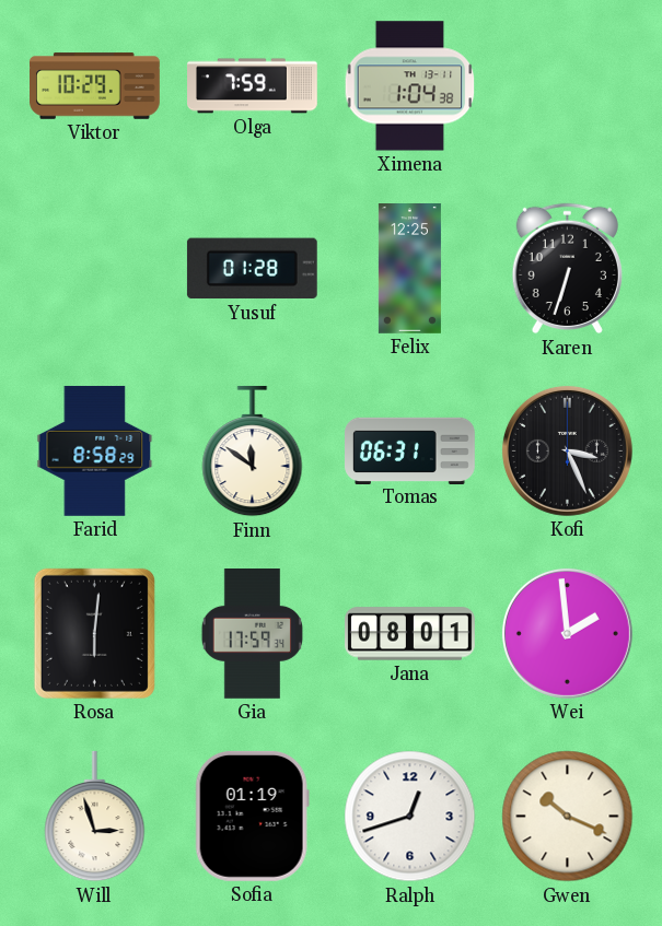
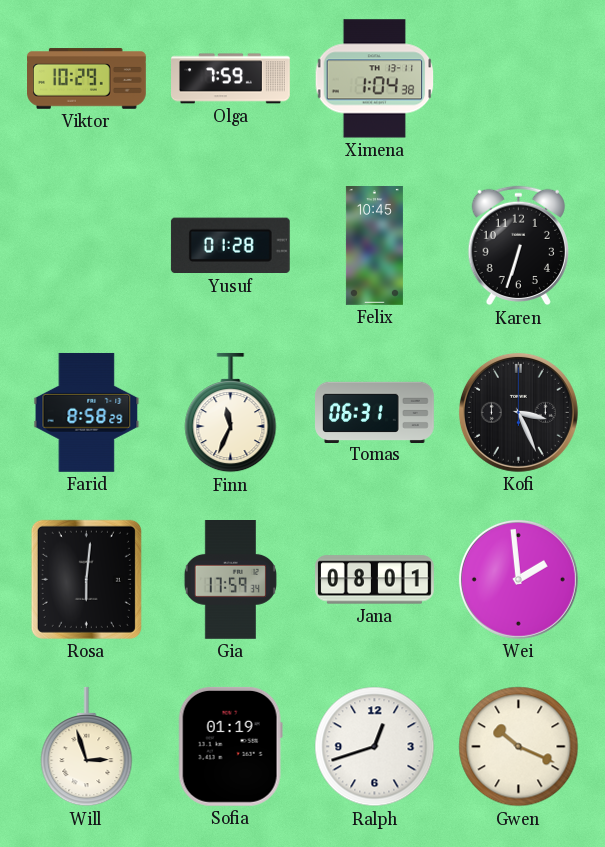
Felix: 12:25 -> 10:45
Finn: 11:51 -> 11:34
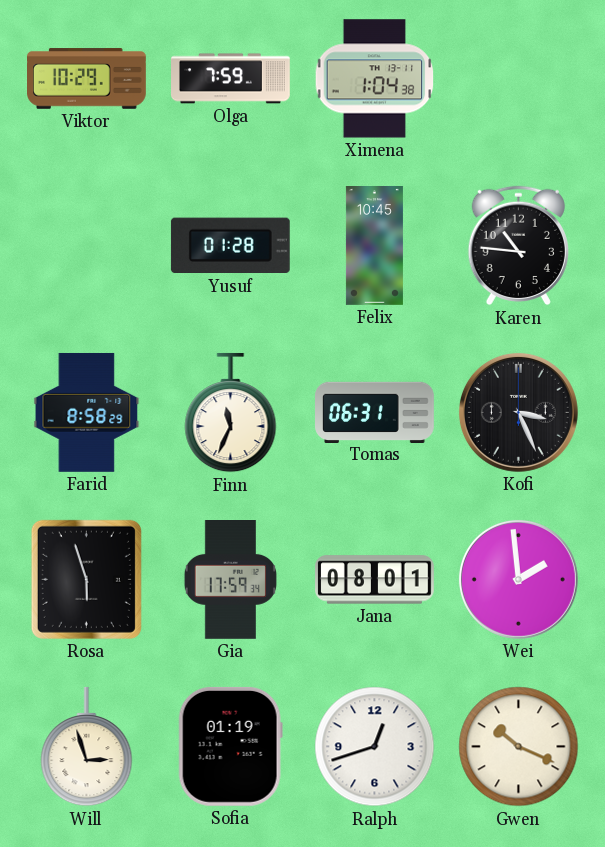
Karen: 6:33 -> 10:46
Rosa: 6:01 -> 5:57
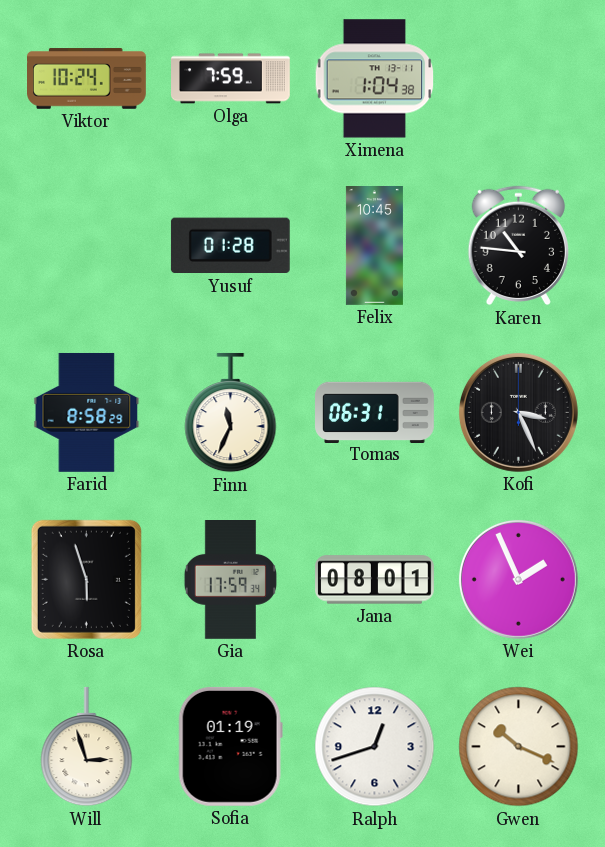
Viktor: 10:29 -> 10:24
Wei: 1:59 -> 1:56
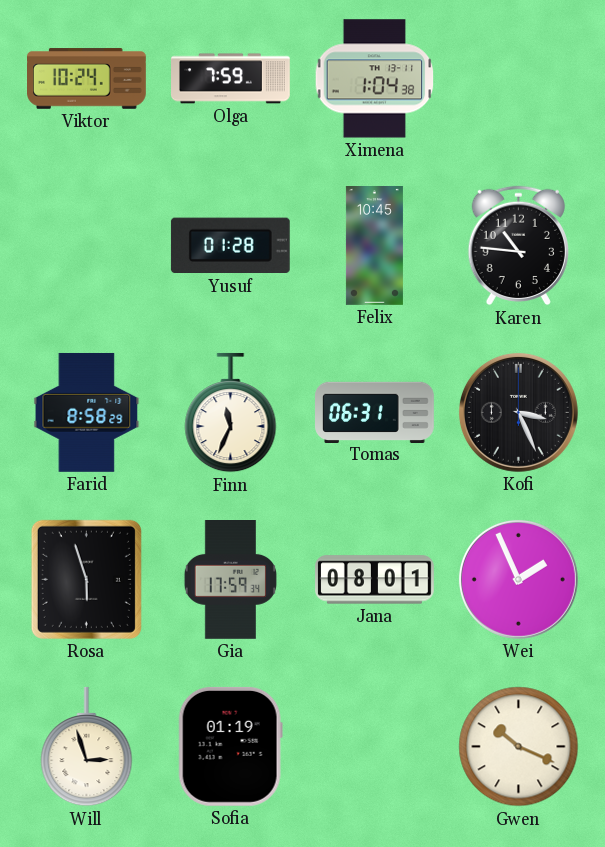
Ralph: 12:42 -> none
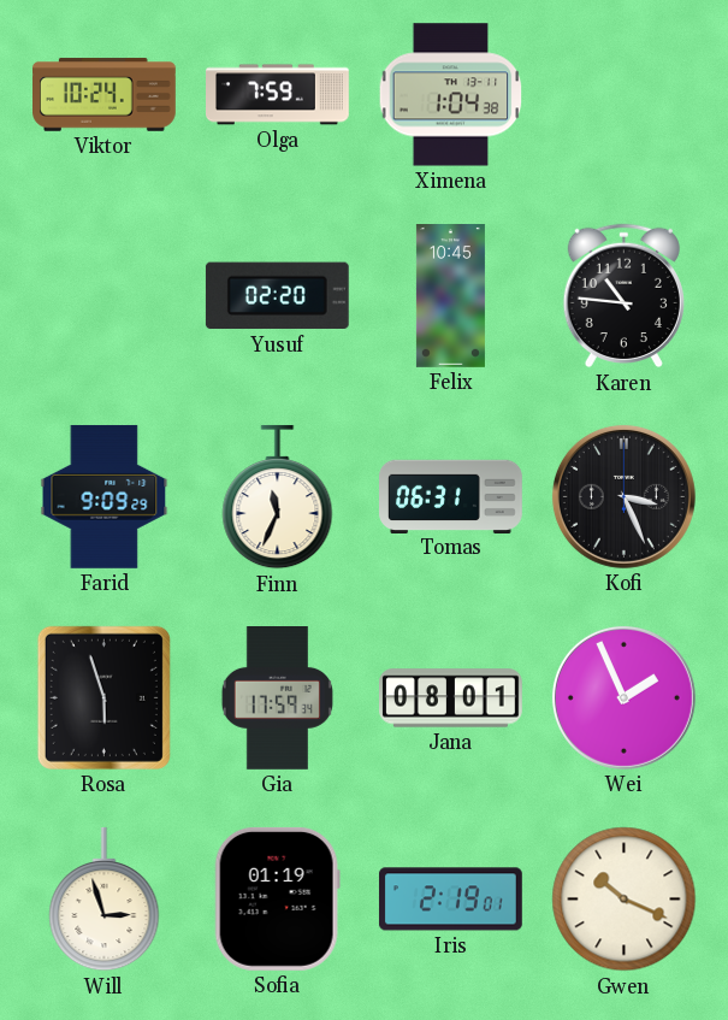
Yusuf: 01:28 -> 02:20
Farid: 8:58 -> 9:09
Iris: none -> 2:19
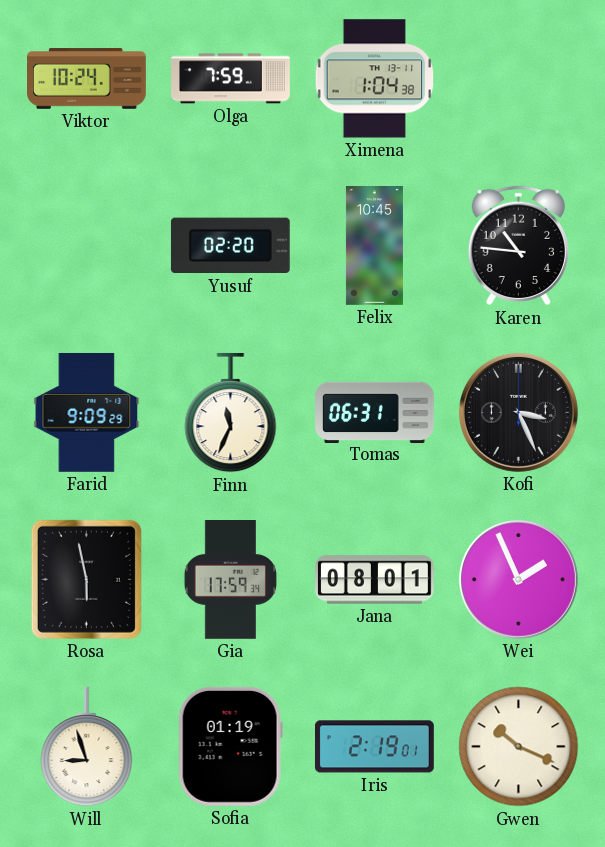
Rosa: 5:57 -> 5:58
Will: 2:57 -> 8:57
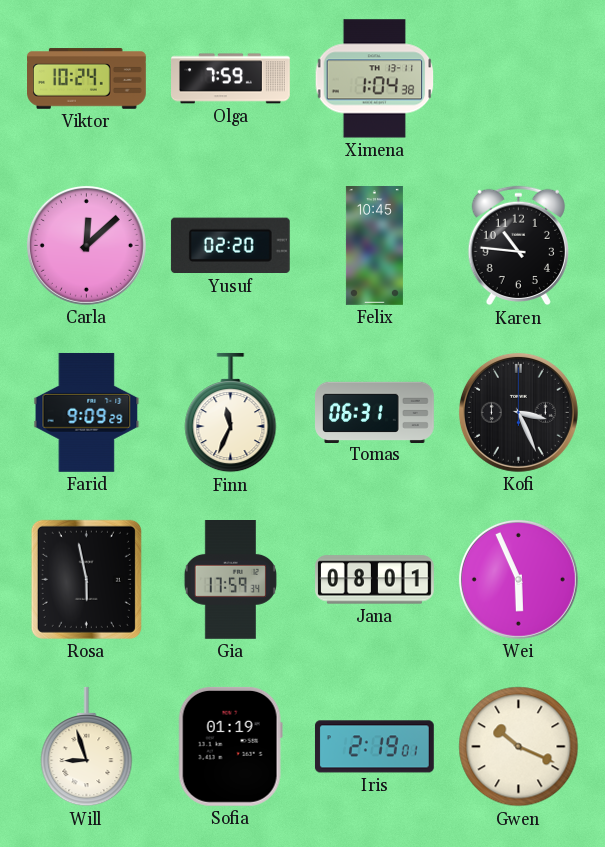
Carla: none -> 12:08
Wei: 1:56 -> 5:56
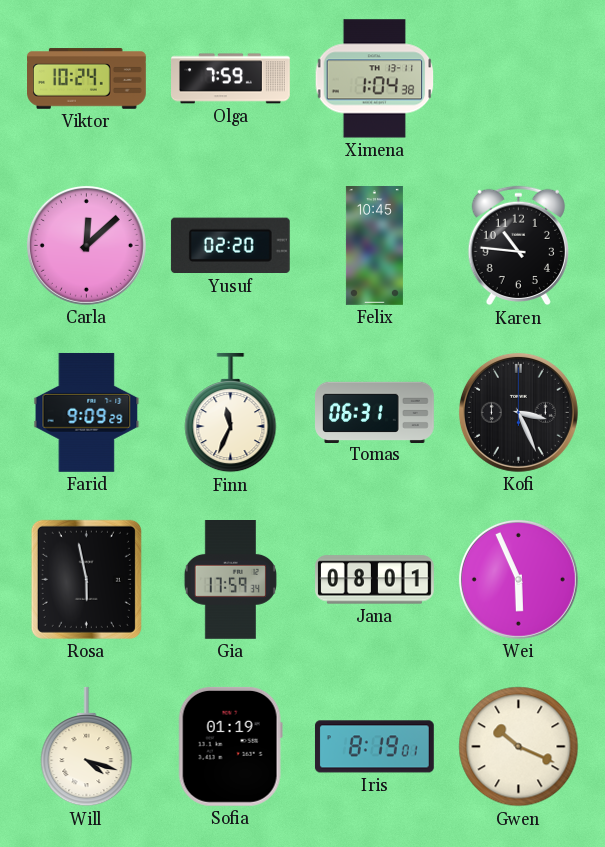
Will: 8:57 -> 4:18
Iris: 2:19 -> 8:19
